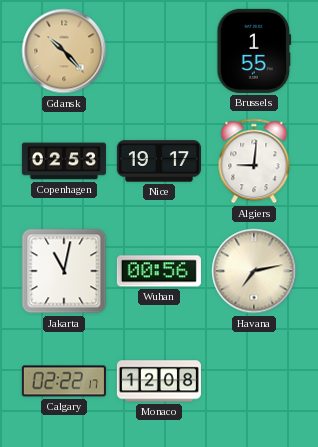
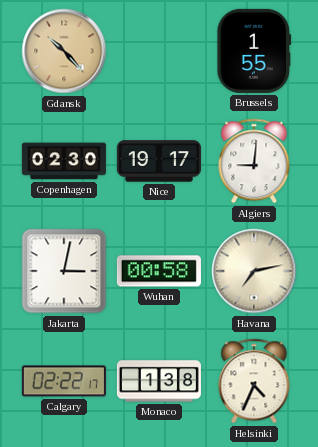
Copenhagen: 02:53 -> 02:30
Jakarta: 11:02 -> 3:02
Wuhan: 00:56 -> 00:58
Monaco: 12:08 -> 1:38
Helsinki: none -> 4:34
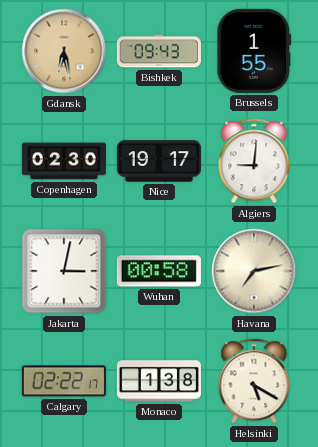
Gdansk: 10:23 -> 6:28
Bishkek: none -> 09:43
Helsinki: 4:34 -> 5:20
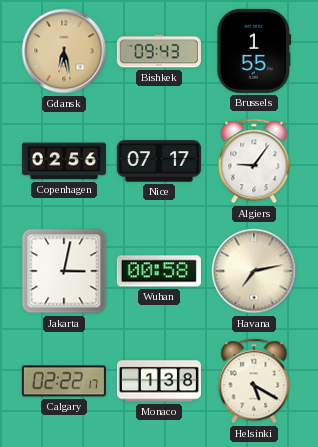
Copenhagen: 02:30 -> 02:56
Nice: 19:17 -> 07:17
Algiers: 9:01 -> 9:06
